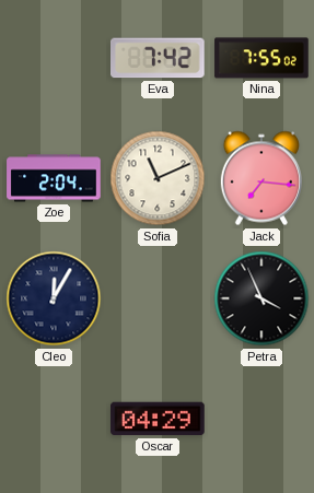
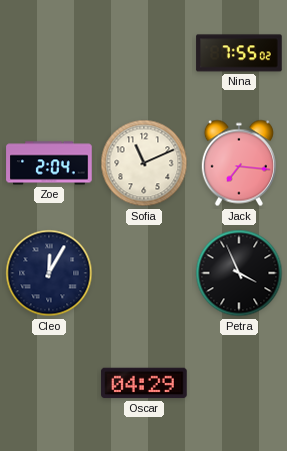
Eva: 7:42 -> none
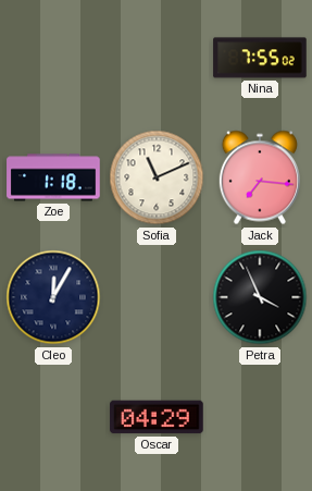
Zoe: 2:04 -> 1:18
